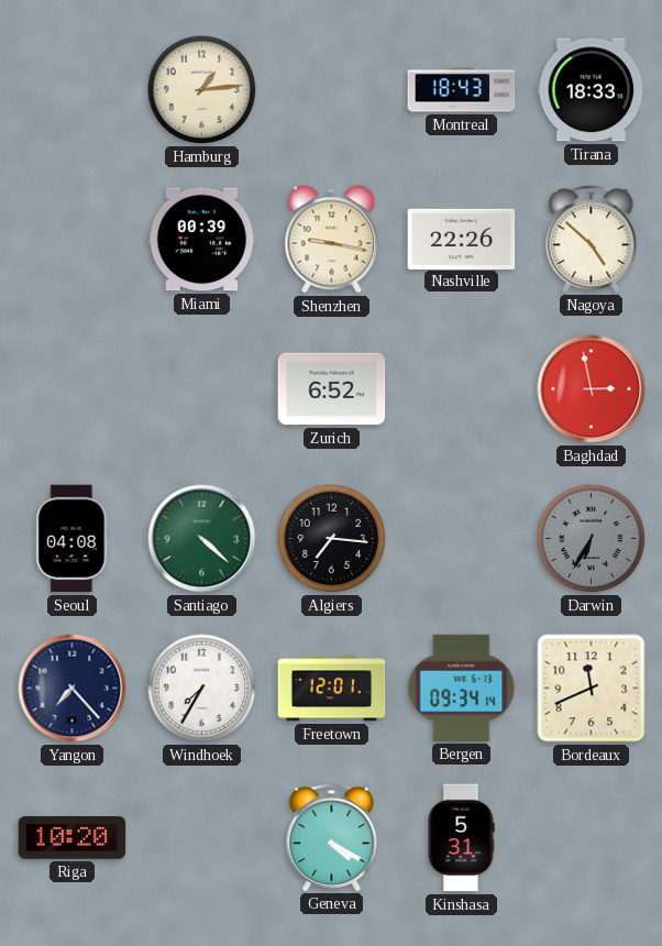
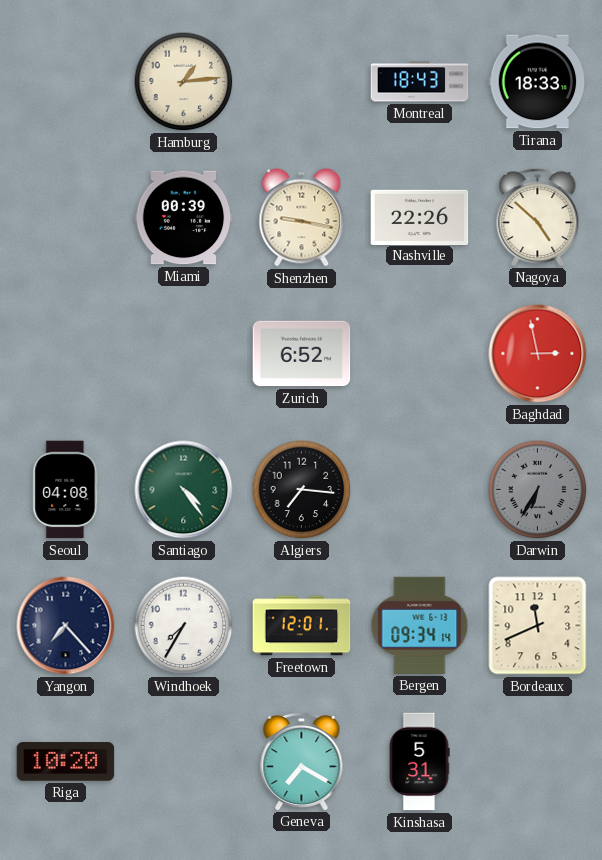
Santiago: 4:22 -> 4:24
Geneva: 4:20 -> 7:20
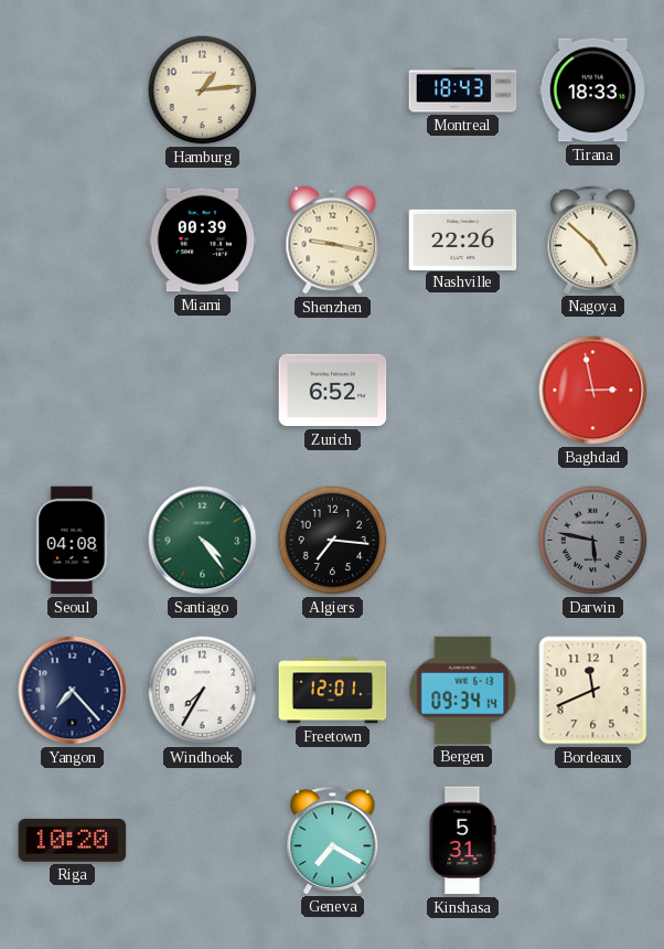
Darwin: 6:35 -> 5:47
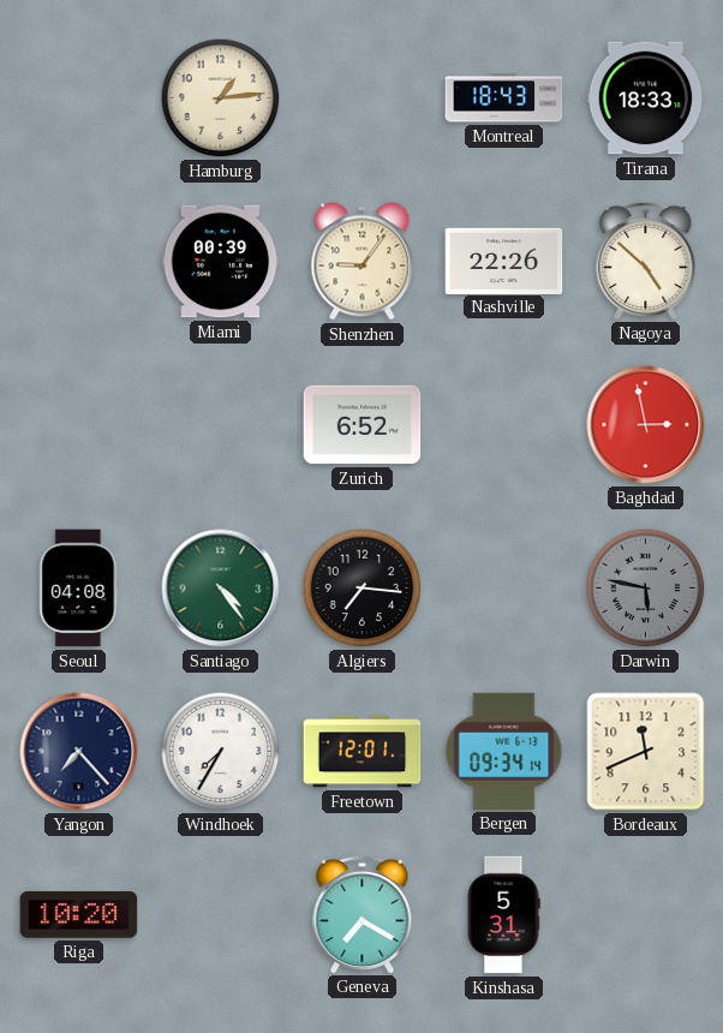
Shenzhen: 9:17 -> 9:06
